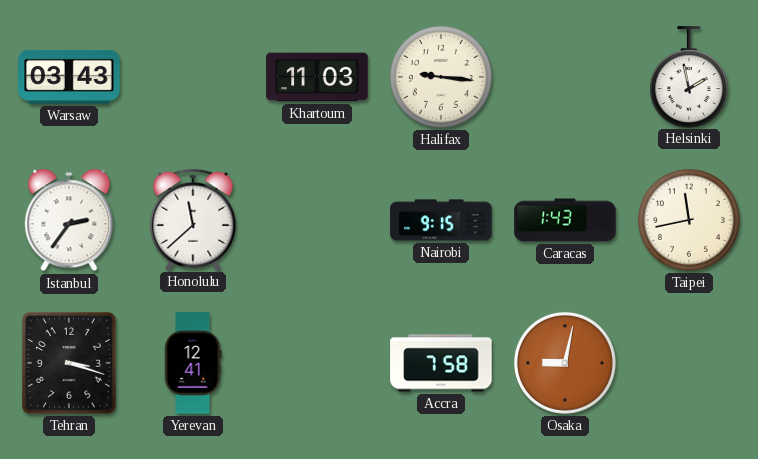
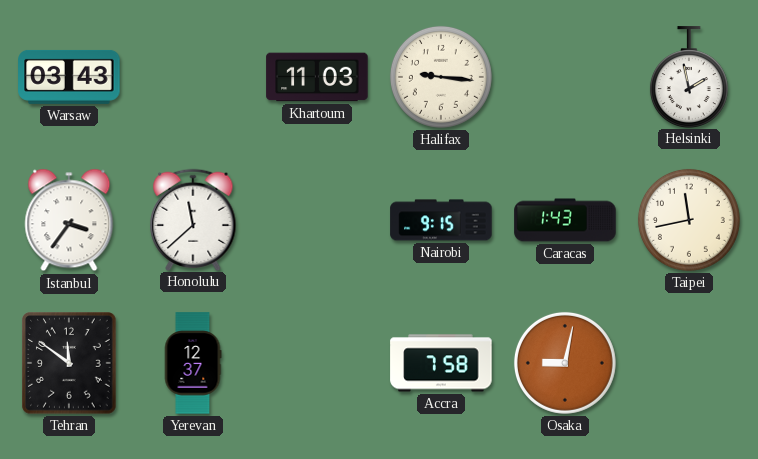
Istanbul: 2:36 -> 3:36
Tehran: 3:18 -> 11:51
Yerevan: 12:41 -> 12:37
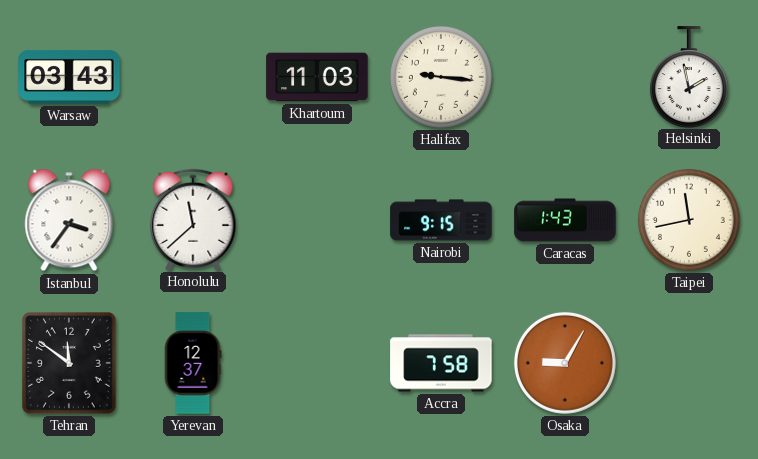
Osaka: 9:02 -> 9:05
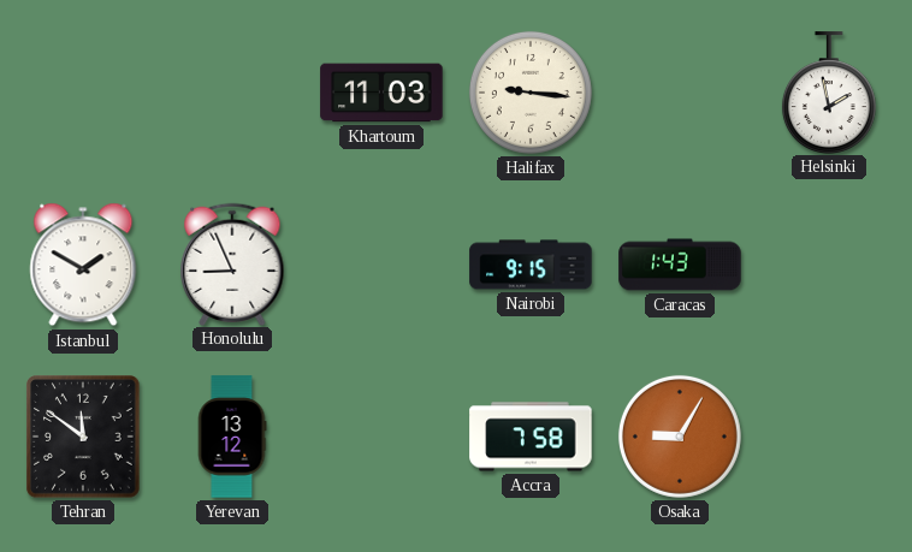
Warsaw: 03:43 -> none
Istanbul: 3:36 -> 1:50
Honolulu: 11:38 -> 8:56
Taipei: 11:43 -> none
Yerevan: 12:37 -> 13:12
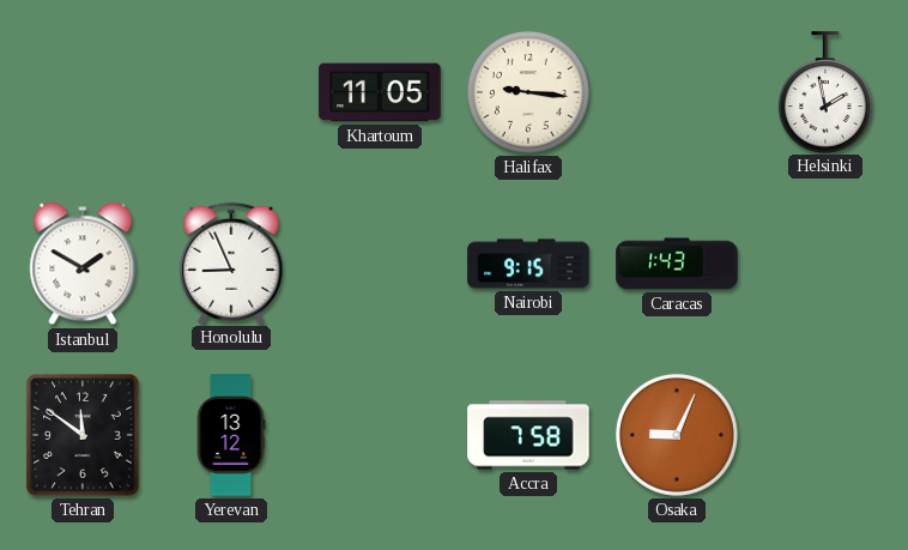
Khartoum: 11:03 -> 11:05
Osaka: 9:05 -> 9:04
